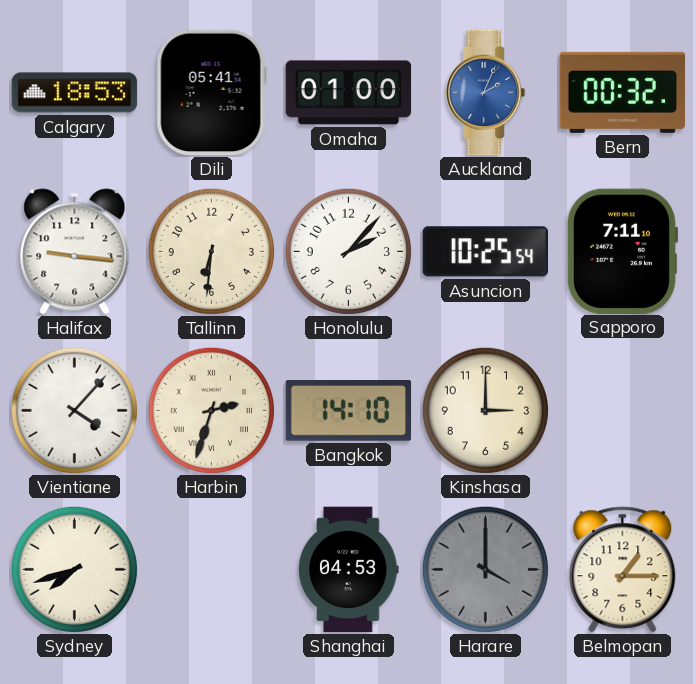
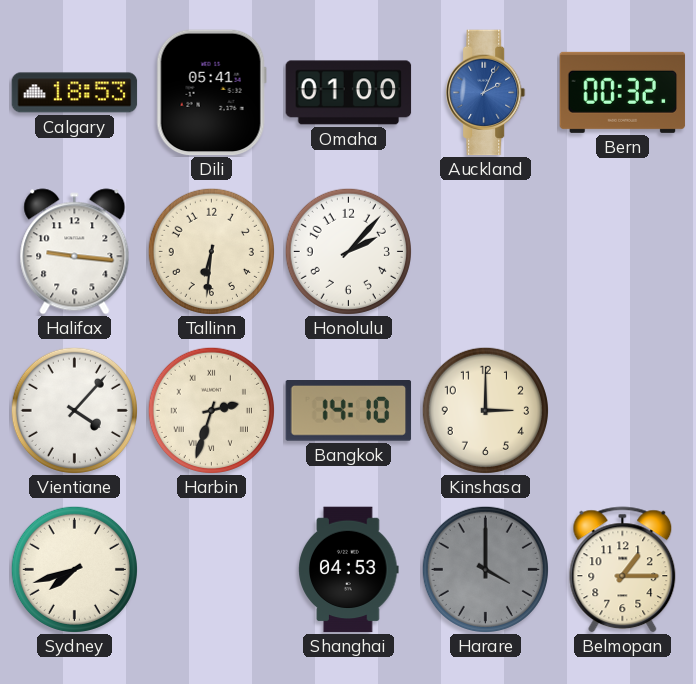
Asuncion: 10:25 -> none
Sapporo: 7:11 -> none
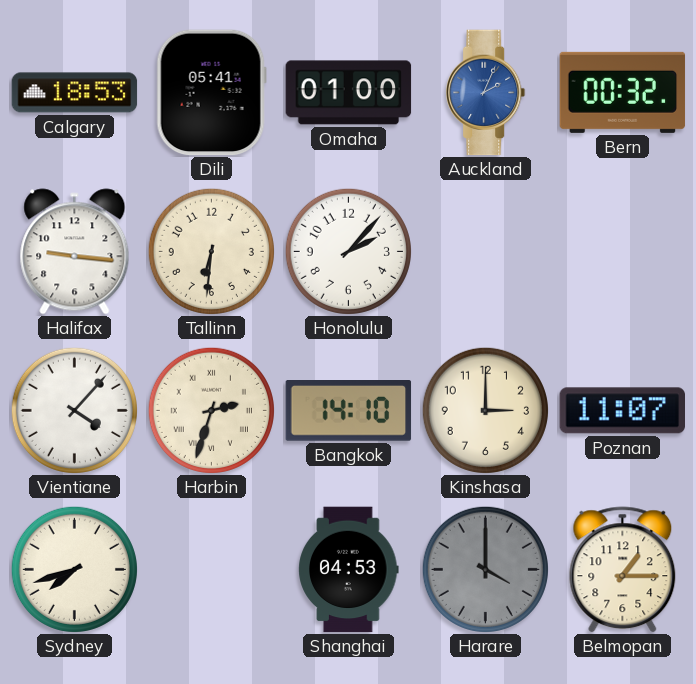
Poznan: none -> 11:07
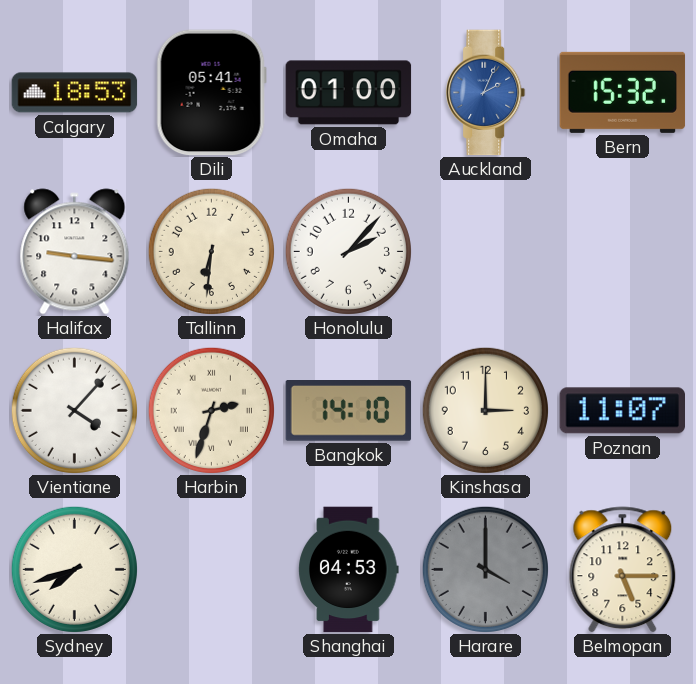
Bern: 00:32 -> 15:32
Belmopan: 1:15 -> 5:15
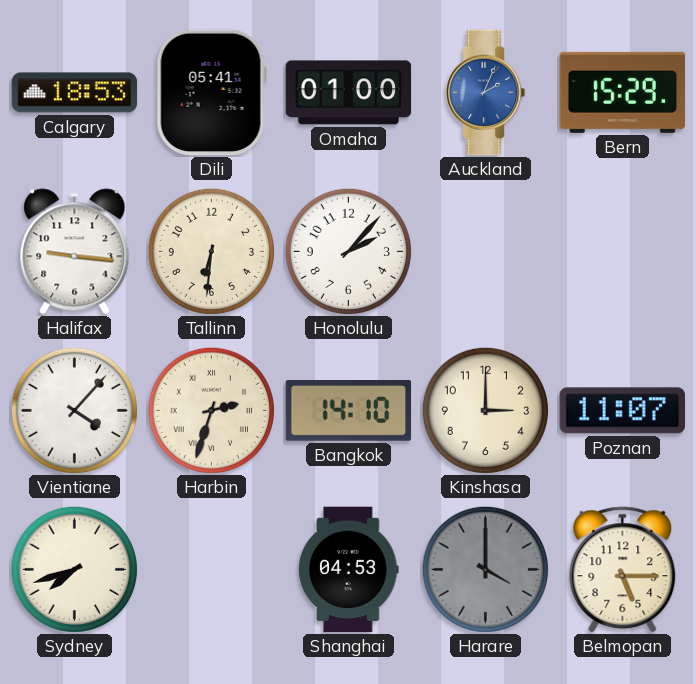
Bern: 15:32 -> 15:29
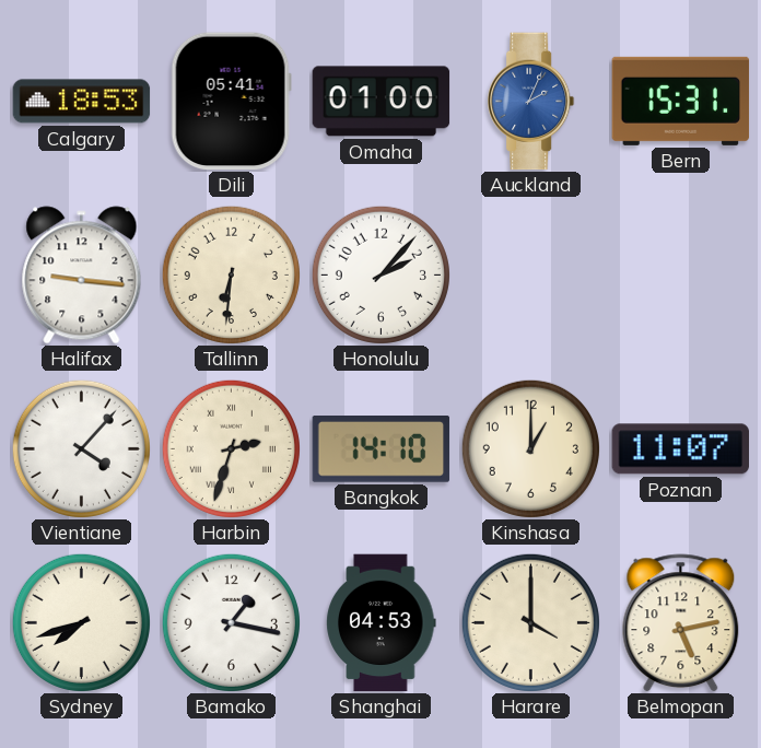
Bern: 15:29 -> 15:31
Kinshasa: 3:00 -> 1:00
Bamako: none -> 1:17
Harare dial: grey -> cream
Belmopan: 5:15 -> 5:13
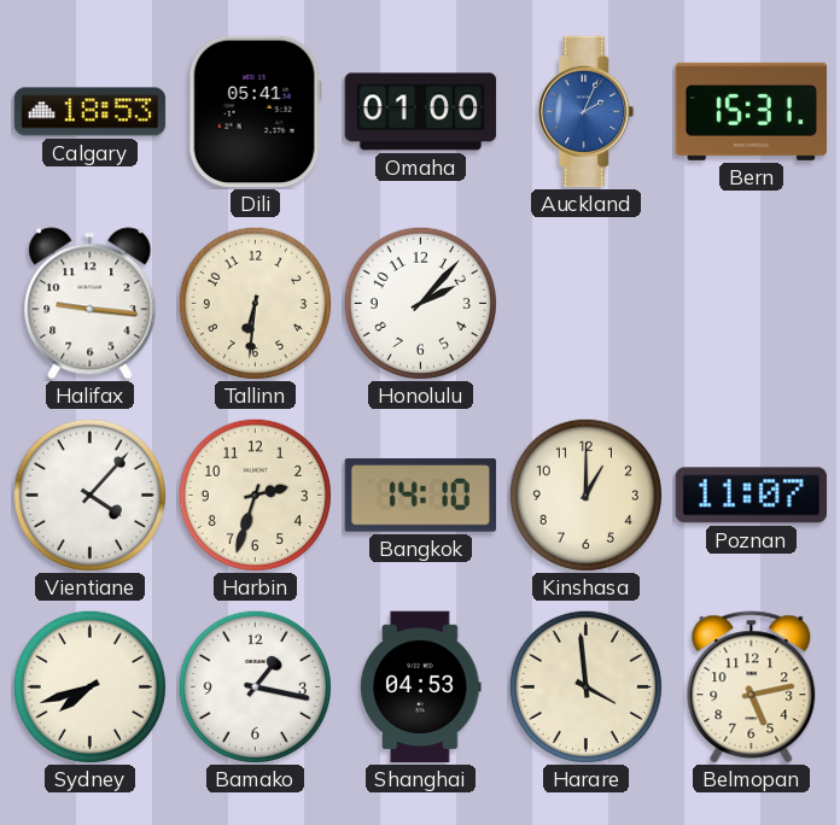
Harbin numerals: Roman -> Arabic
Harare: 4:00 -> 3:59
